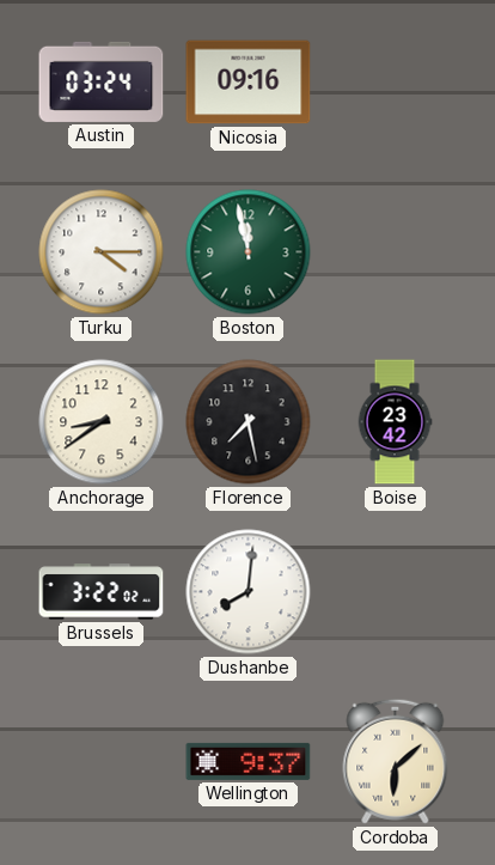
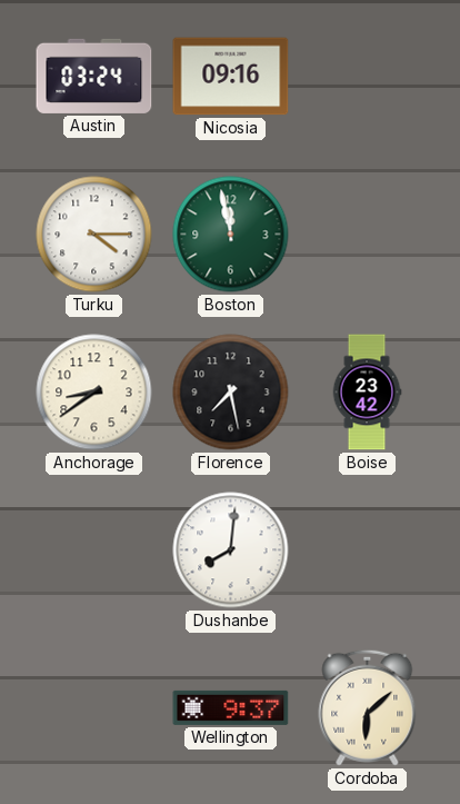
Brussels: 3:22 -> none
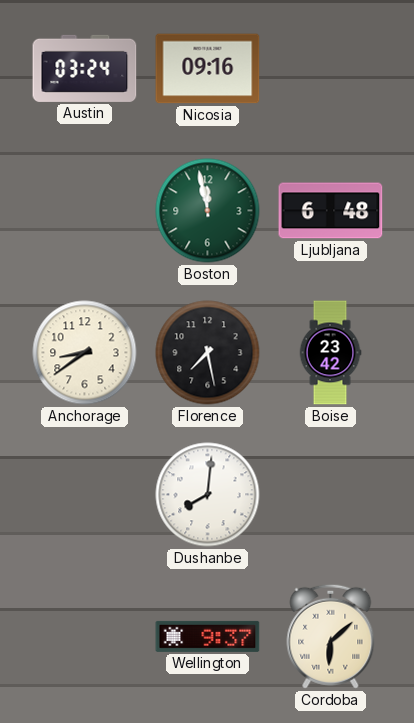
Turku: 4:15 -> none
Ljubljana: none -> 6:48
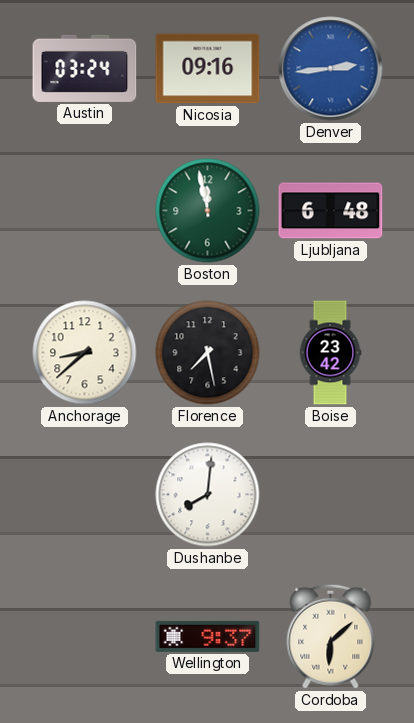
Denver: none -> 2:44
Anchorage: 8:39 -> 8:38
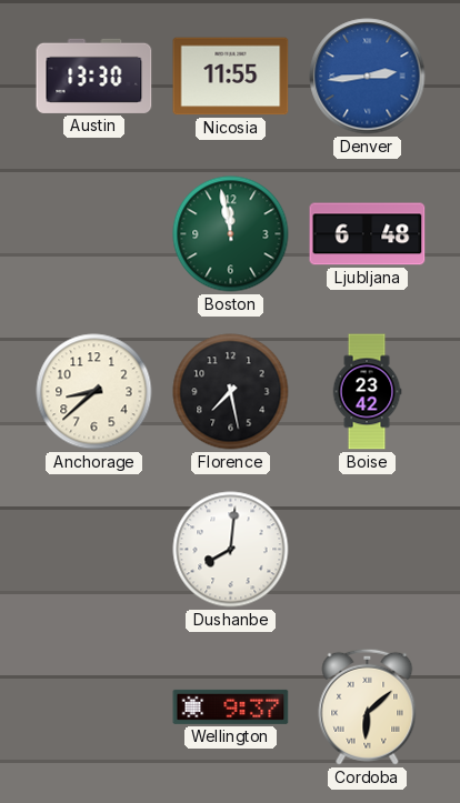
Austin: 03:24 -> 13:30
Nicosia: 09:16 -> 11:55
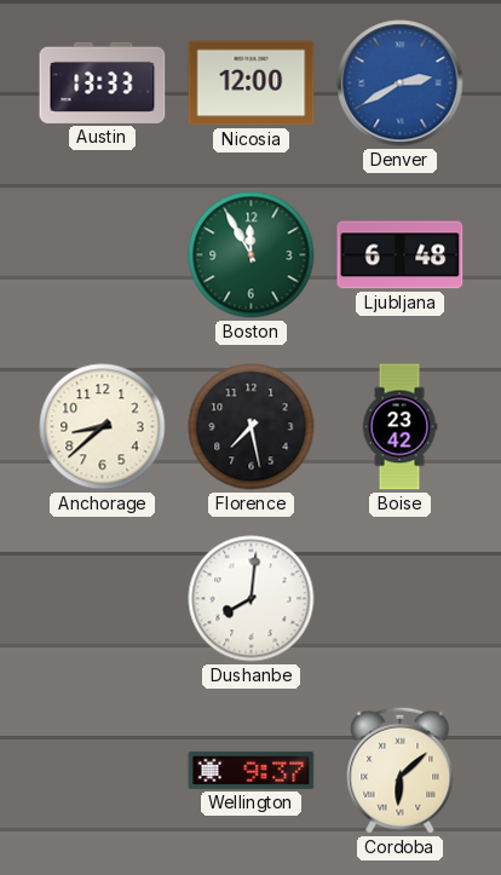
Austin: 13:30 -> 13:33
Nicosia: 11:55 -> 12:00
Denver: 2:44 -> 2:40
Boston: 11:58 -> 11:55
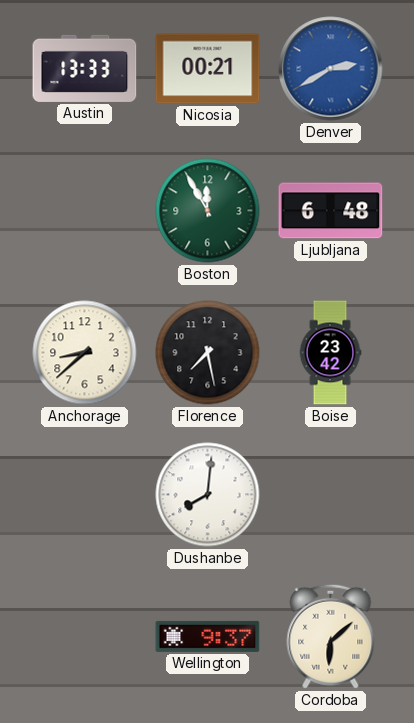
Nicosia: 12:00 -> 00:21
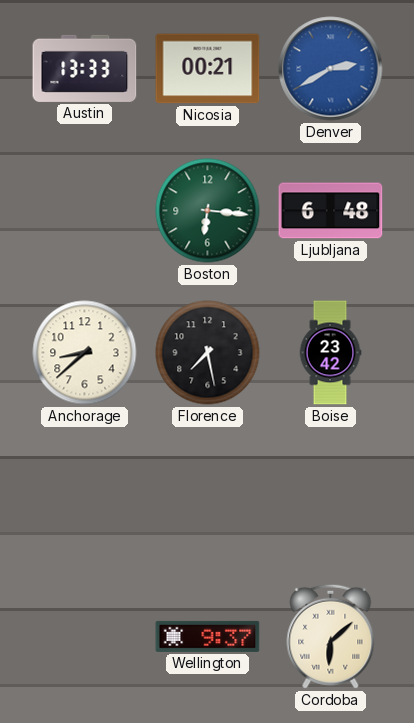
Boston: 11:55 -> 6:16
Dushanbe: 8:01 -> none
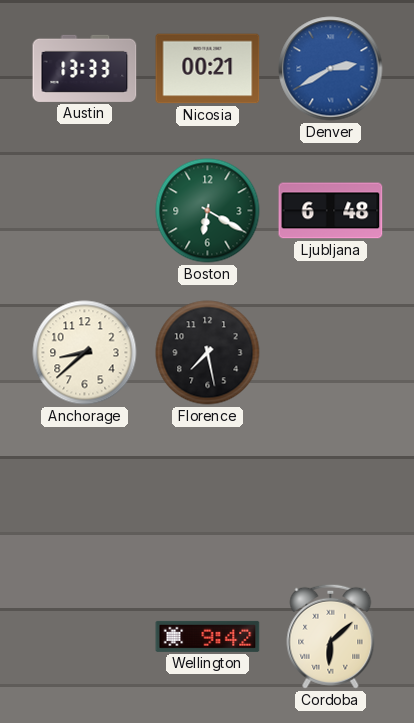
Boston: 6:16 -> 6:20
Boise: 23:42 -> none
Wellington: 9:37 -> 9:42
